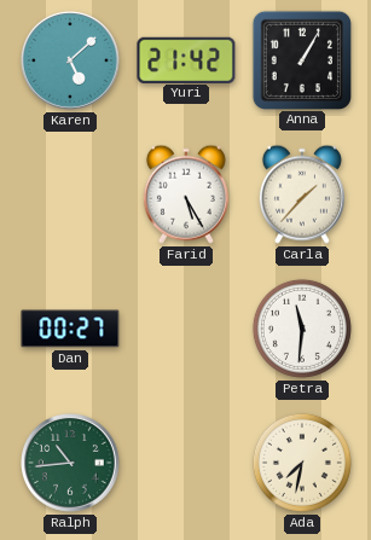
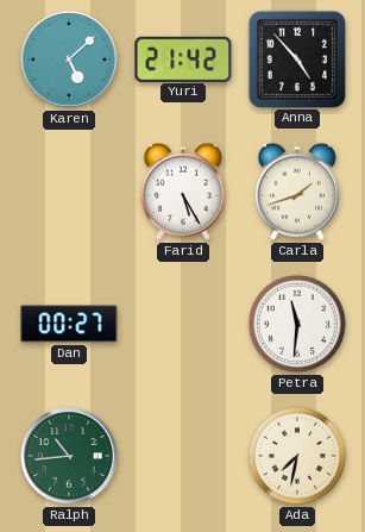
Anna: 1:05 -> 4:53
Carla: 1:37 -> 1:42
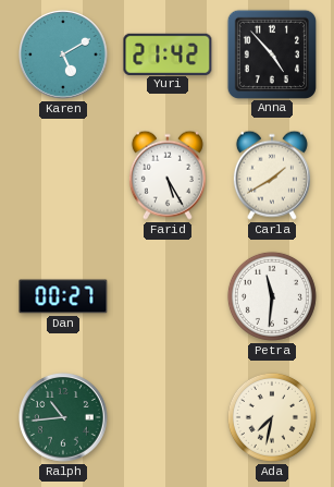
Karen: 5:08 -> 5:10
Carla: 1:42 -> 1:40
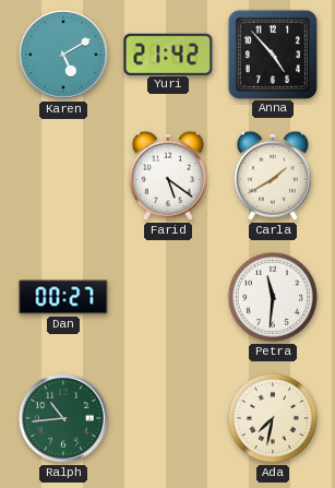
Farid: 5:25 -> 5:21
